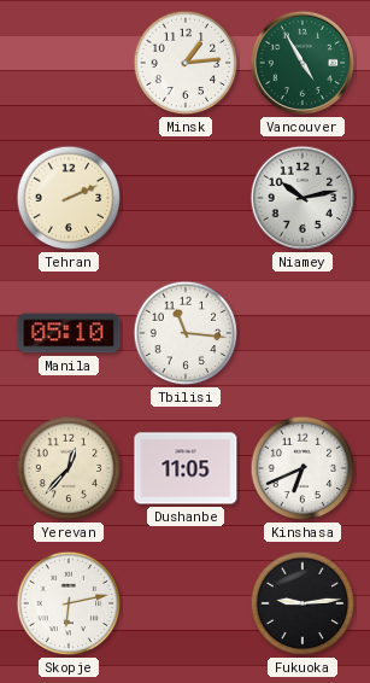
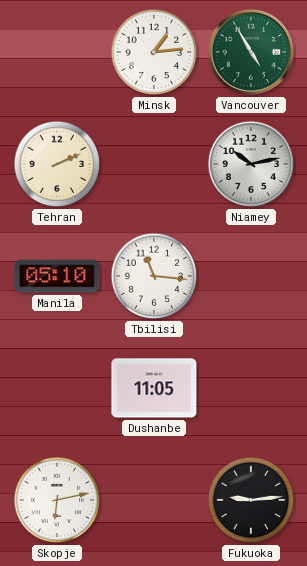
Yerevan: 12:37 -> none
Kinshasa: 6:41 -> none
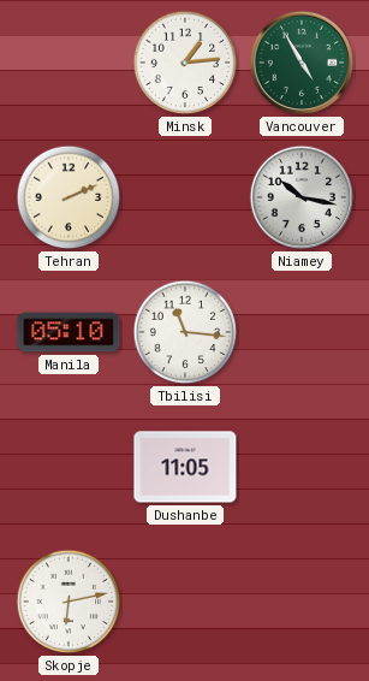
Niamey: 10:13 -> 10:17
Fukuoka: 9:14 -> none
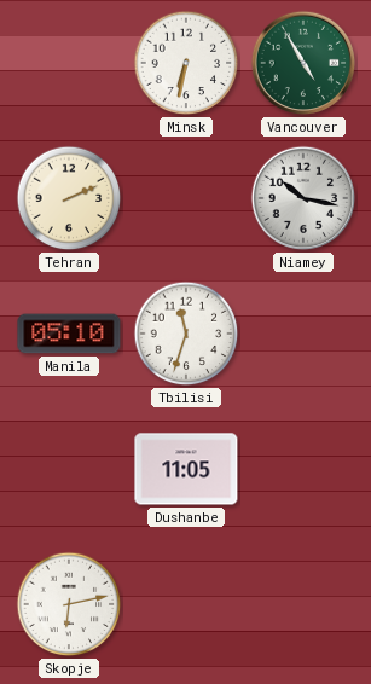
Minsk: 1:14 -> 6:32
Tbilisi: 11:16 -> 11:33
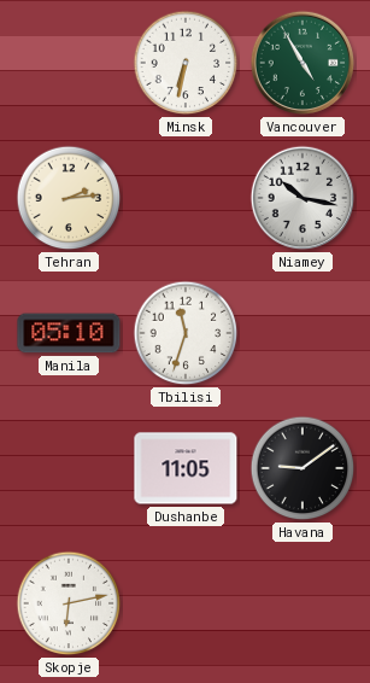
Tehran: 2:11 -> 2:14
Havana: none -> 9:09
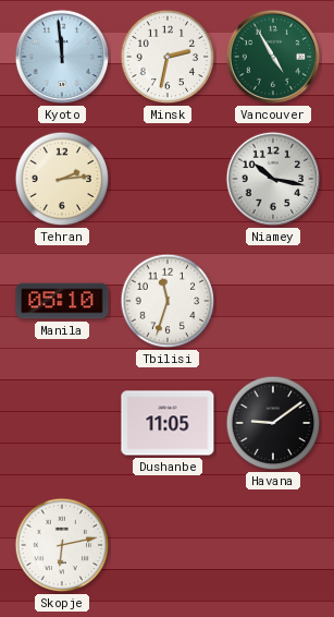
Kyoto: none -> 11:59
Minsk: 6:32 -> 2:32
